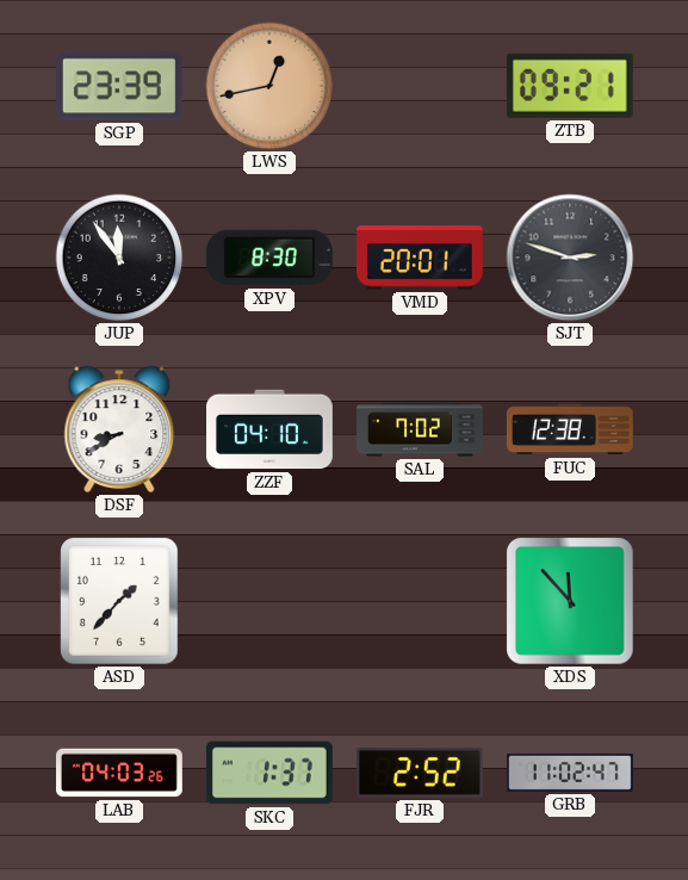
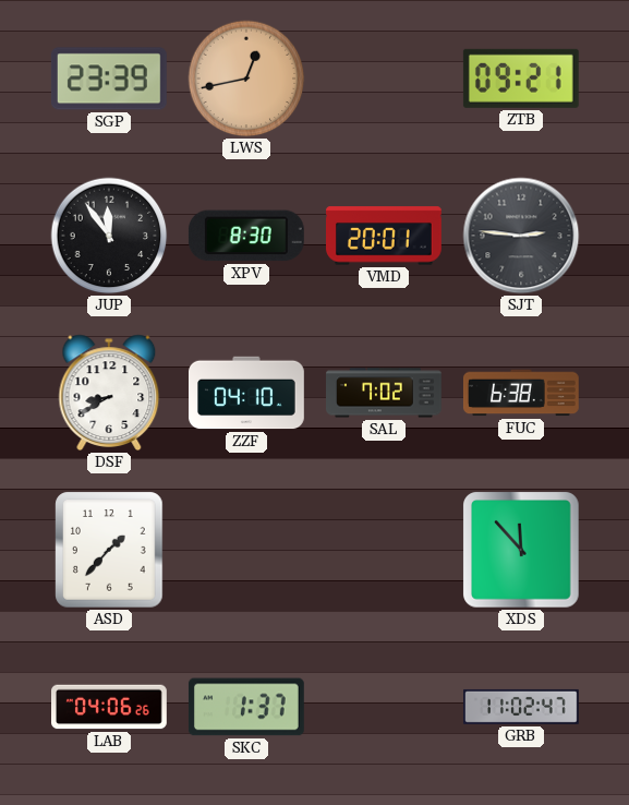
SJT: 2:48 -> 2:46
FUC: 12:38 -> 6:38
LAB: 04:03 -> 04:06
FJR: 2:52 -> none
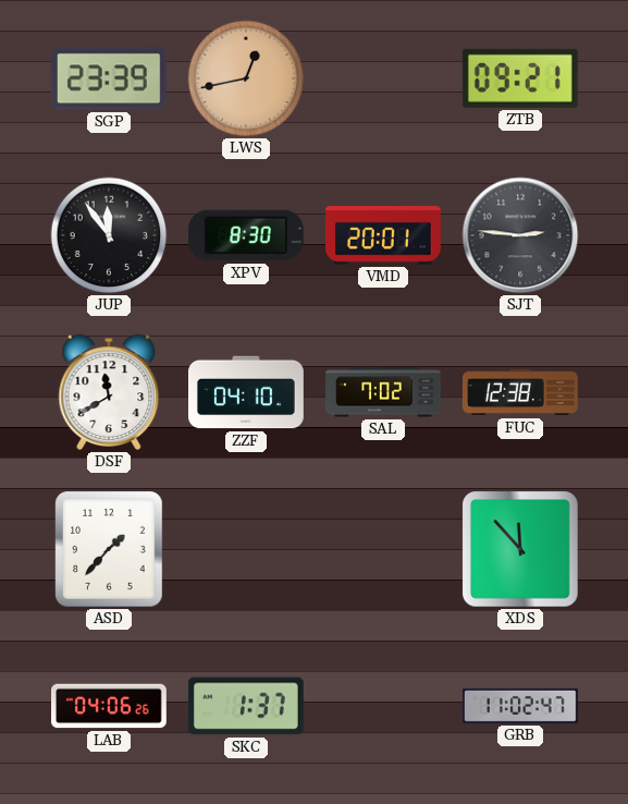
DSF: 8:40 -> 11:40
FUC: 6:38 -> 12:38
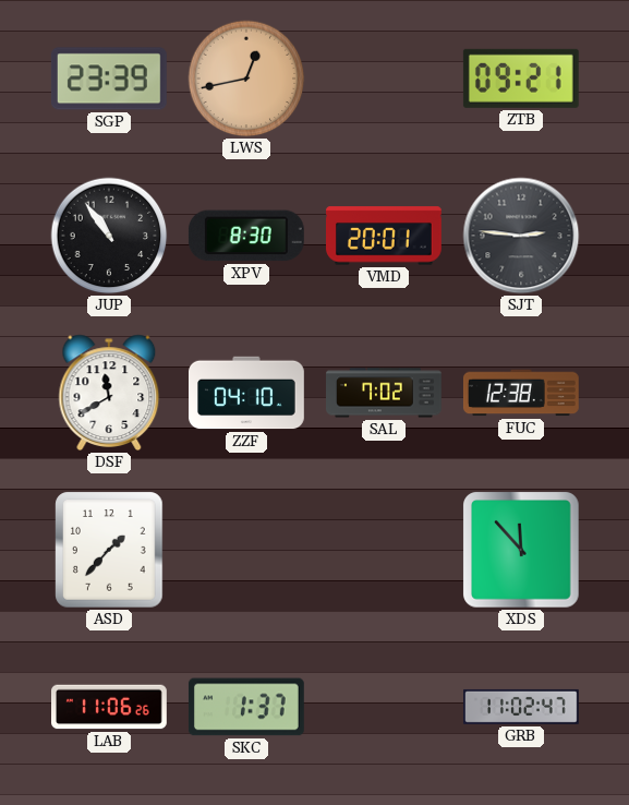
JUP: 11:54 -> 10:54
LAB: 04:06 -> 11:06
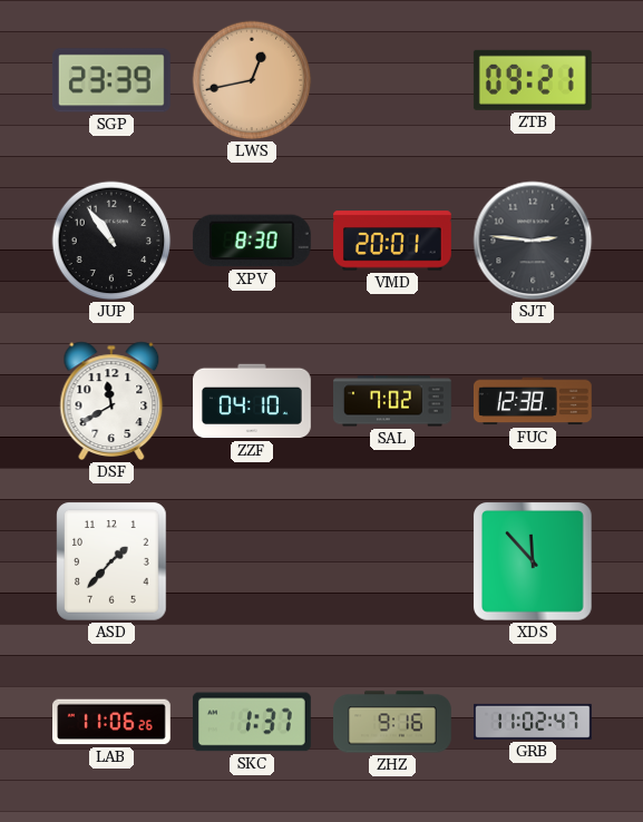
ZHZ: none -> 9:16
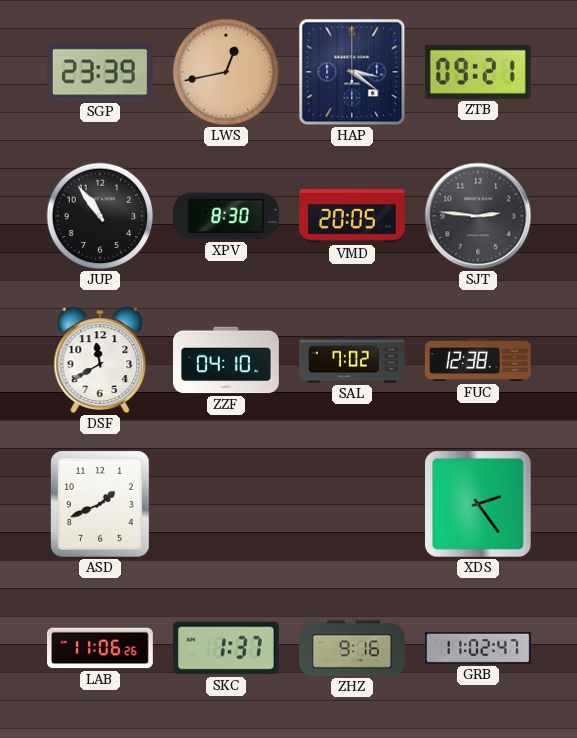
HAP: none -> 3:21
VMD: 20:01 -> 20:05
ASD: 1:37 -> 1:41
XDS: 11:53 -> 2:24
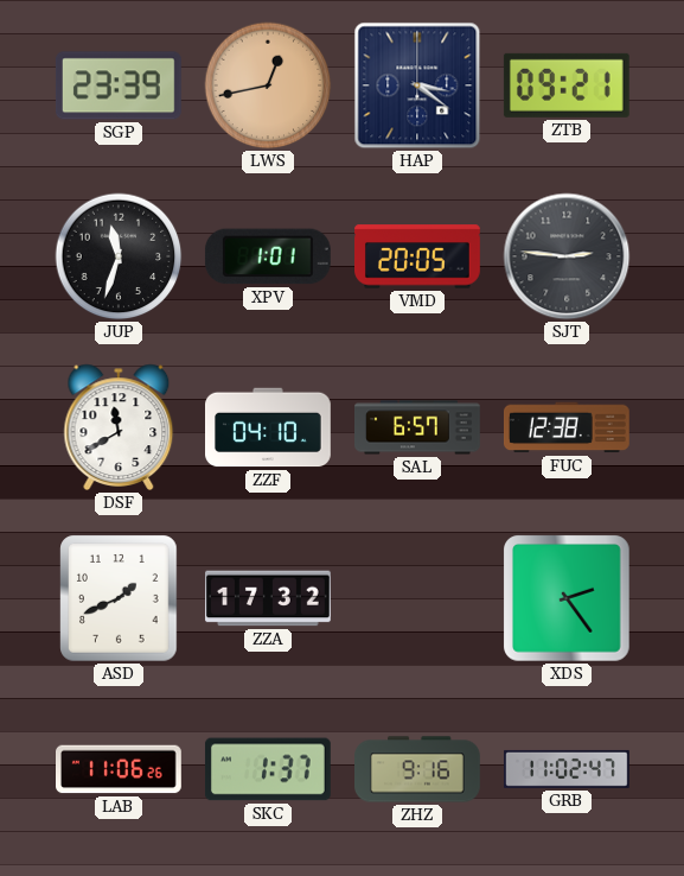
JUP: 10:54 -> 11:33
XPV: 8:30 -> 1:01
SAL: 7:02 -> 6:57
ZZA: none -> 17:32
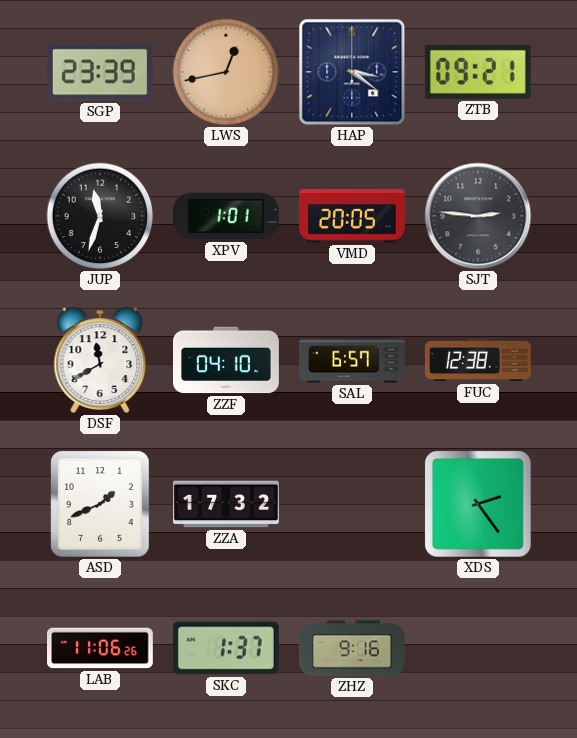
GRB: 11:02 -> none
